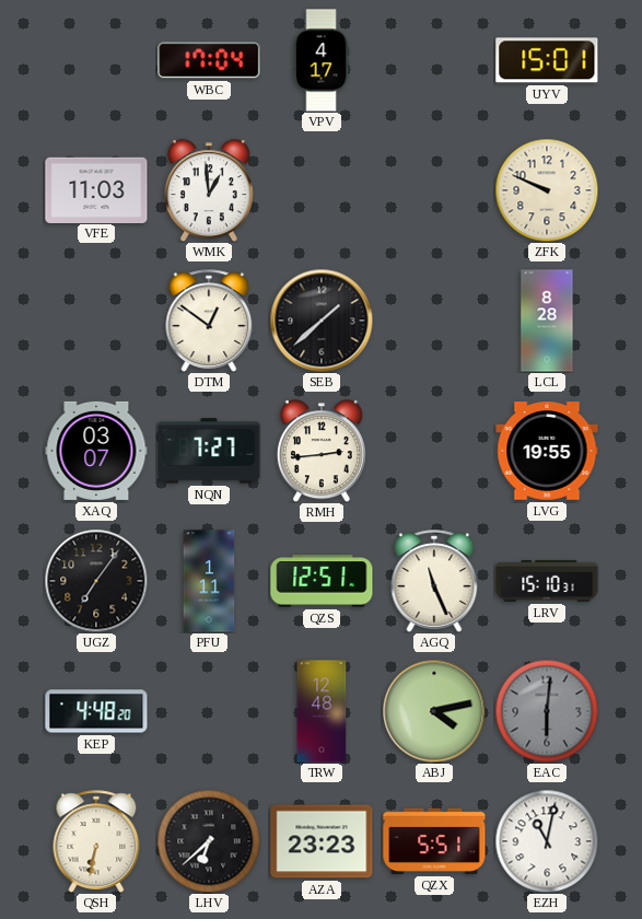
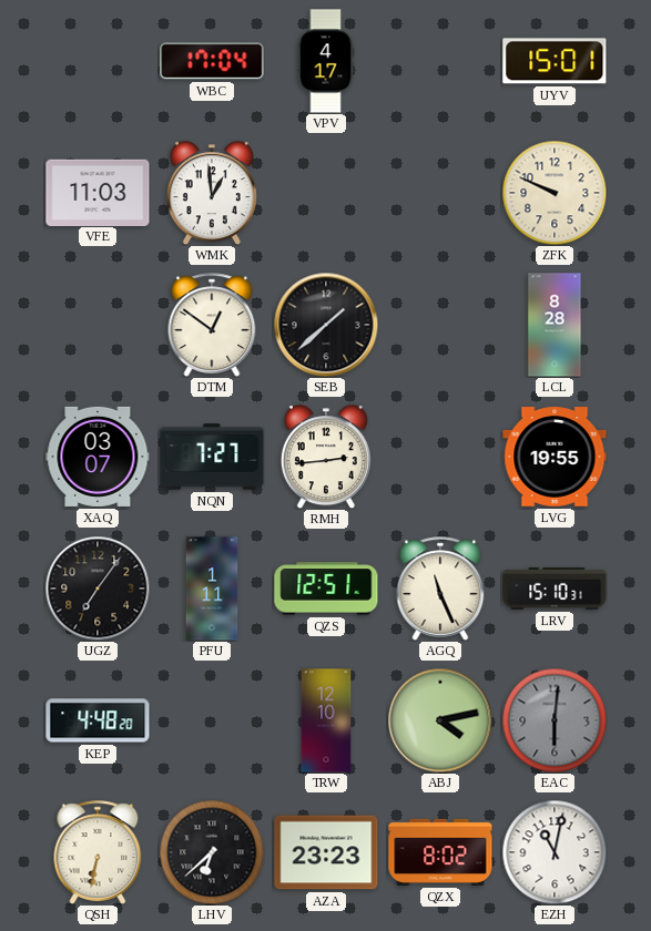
TRW: 12:48 -> 12:10
QZX: 5:51 -> 8:02
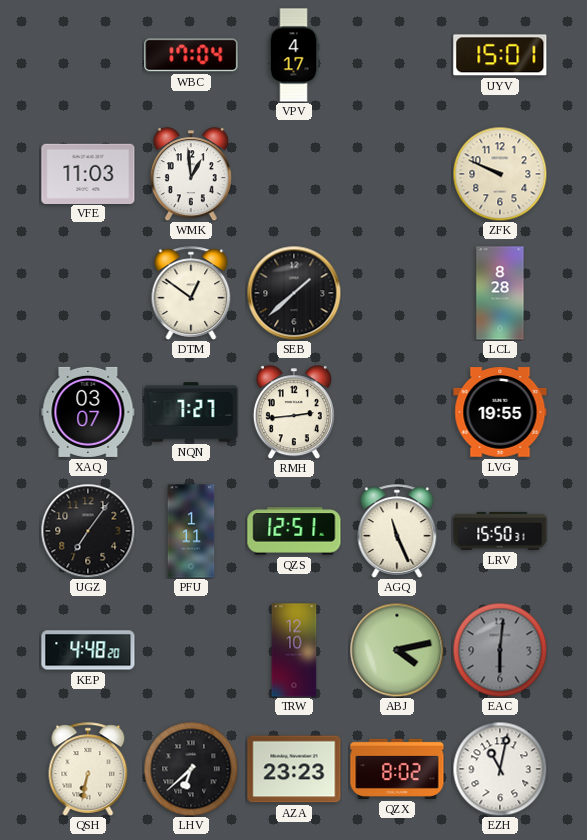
LRV: 15:10 -> 15:50
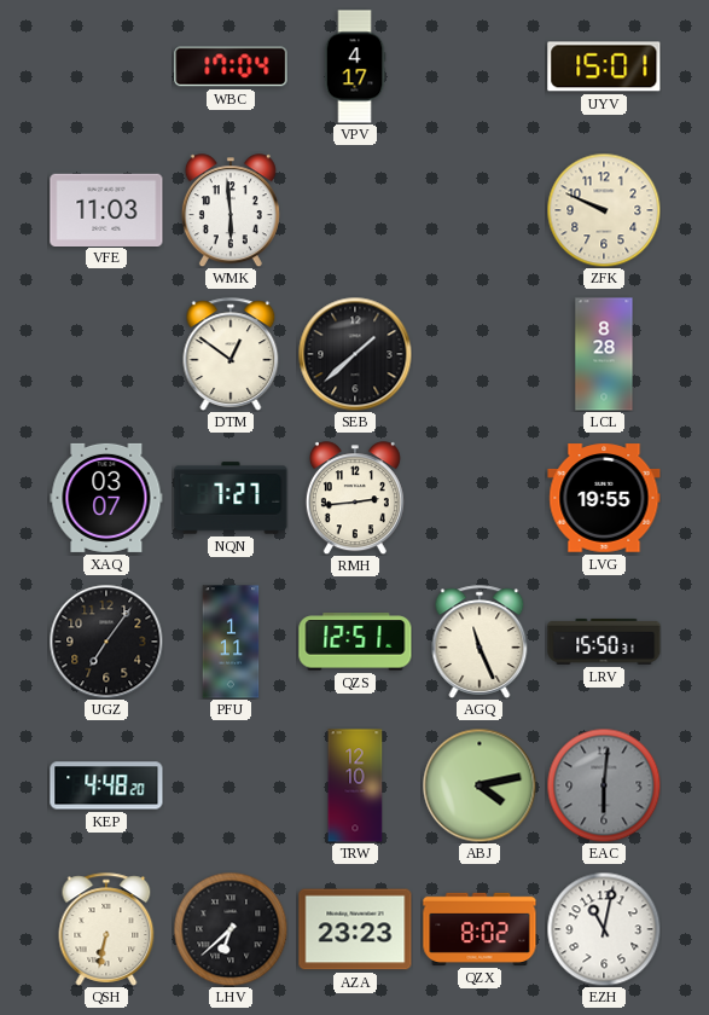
WMK: 12:59 -> 5:59
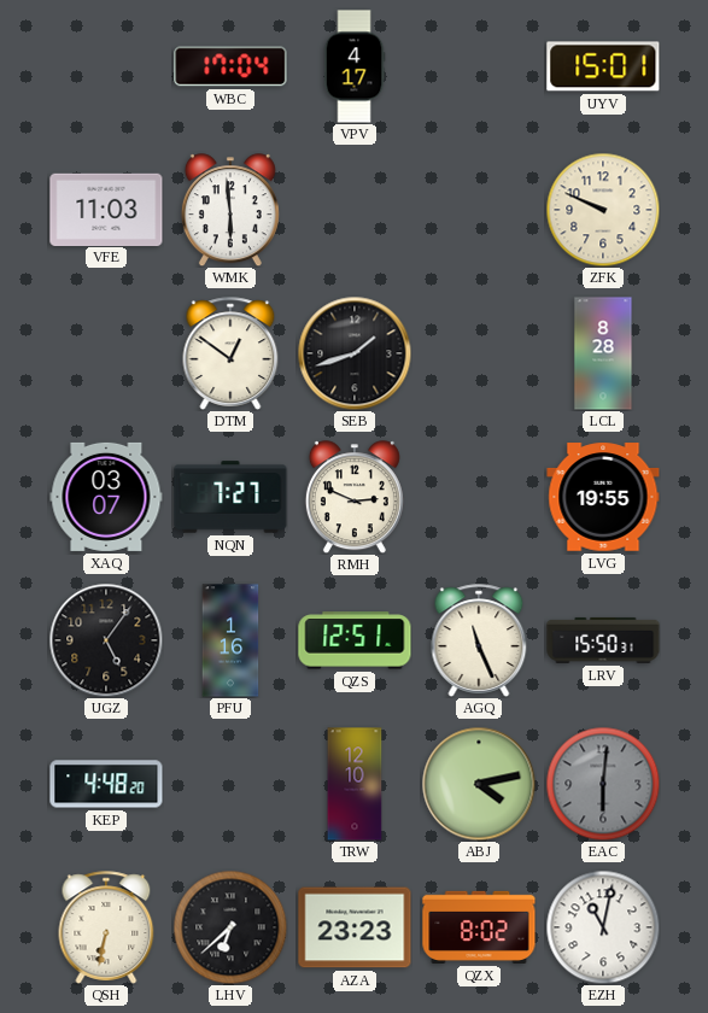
SEB: 1:38 -> 1:42
RMH: 2:44 -> 2:49
UGZ: 7:06 -> 5:06
PFU: 1:11 -> 1:16
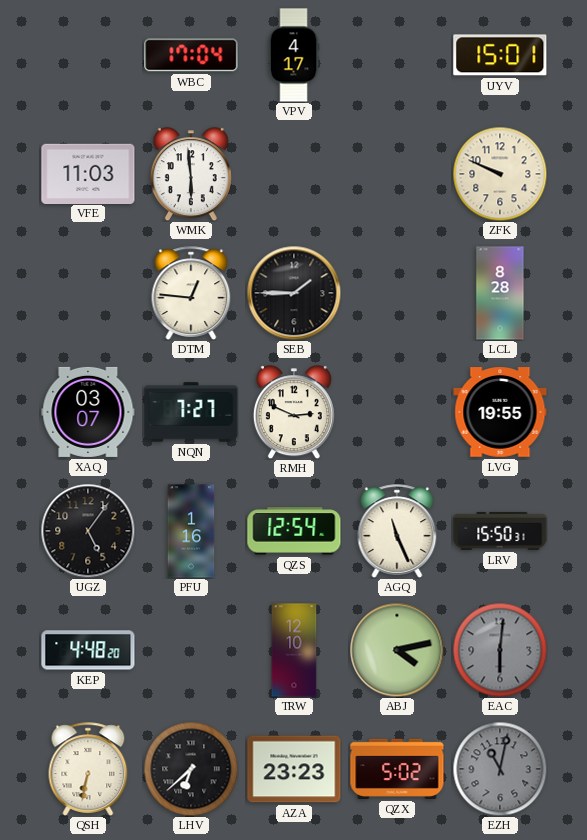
DTM: 12:51 -> 12:46
SEB: 1:42 -> 1:45
QZS: 12:51 -> 12:54
QZX: 8:02 -> 5:02
EZH dial: white -> grey
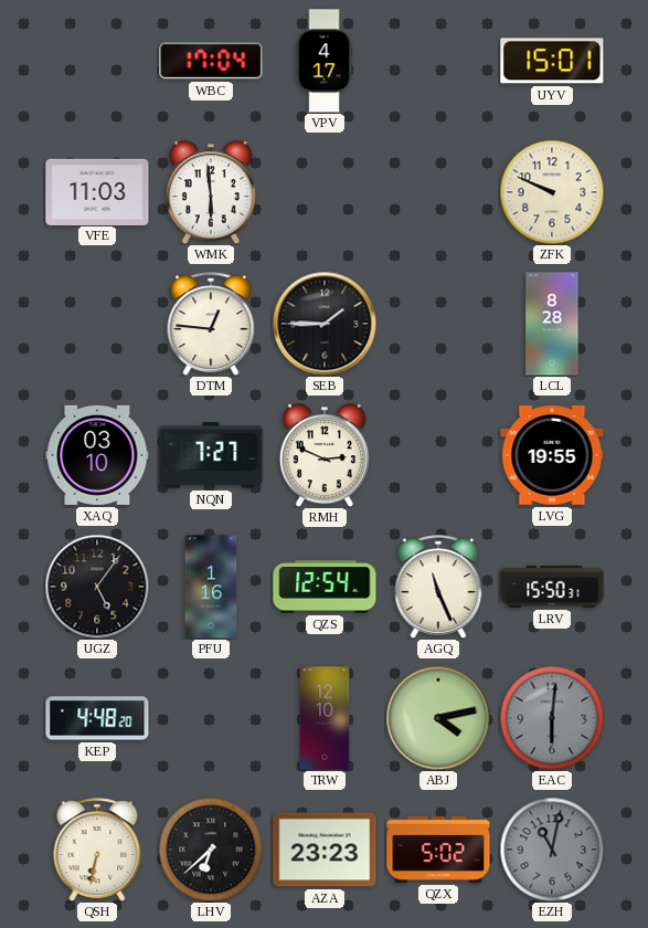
XAQ: 03:07 -> 03:10
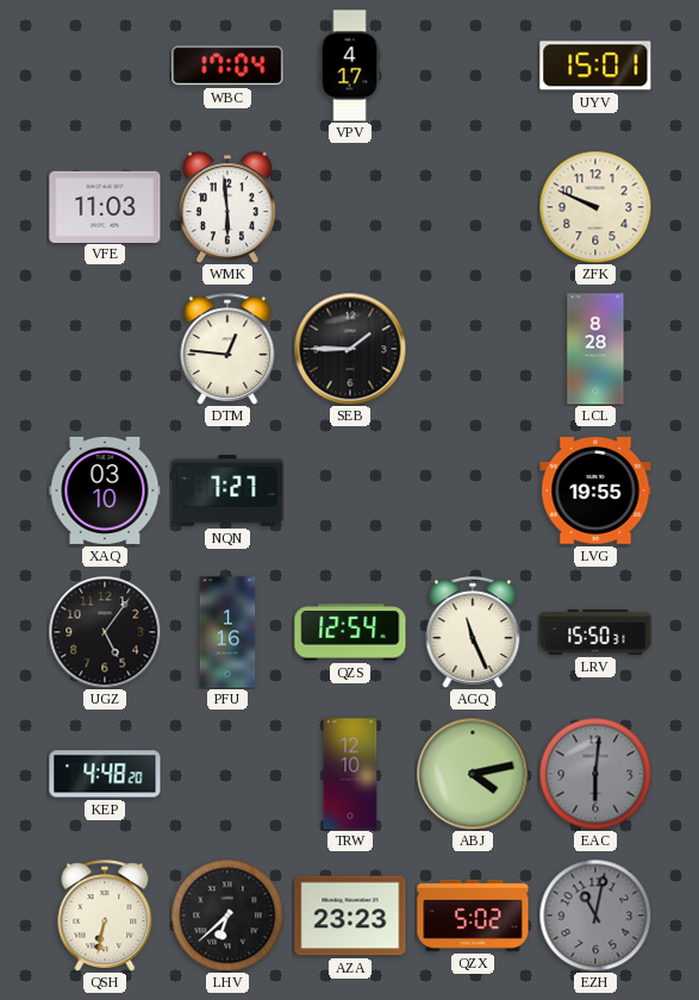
RMH: 2:49 -> none
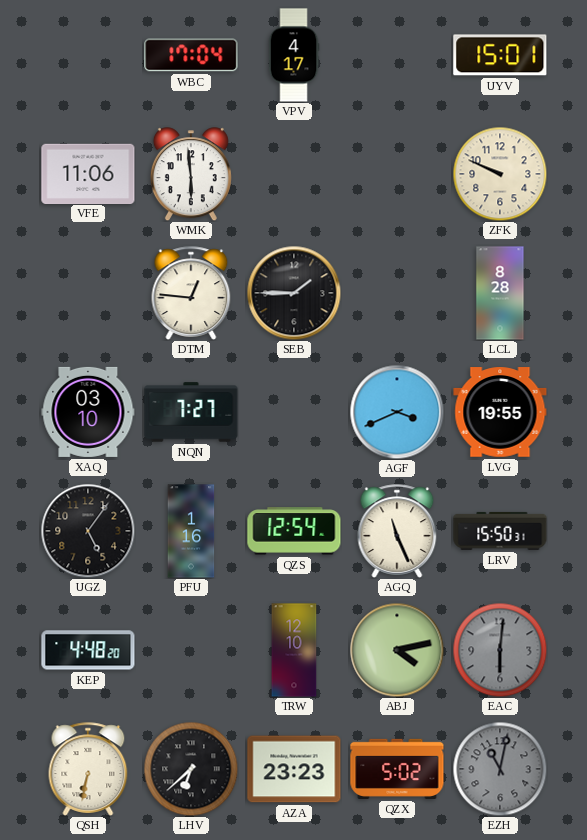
VFE: 11:03 -> 11:06
AGF: none -> 3:41
